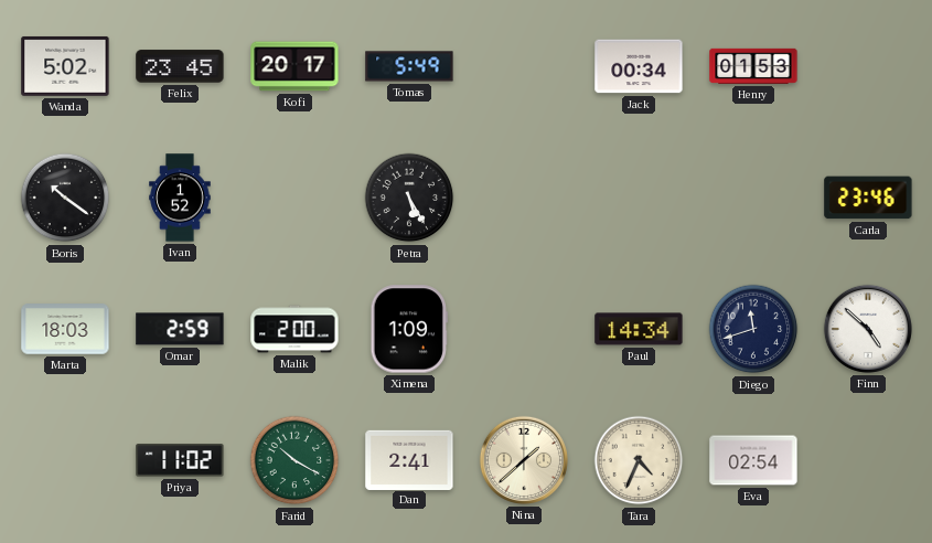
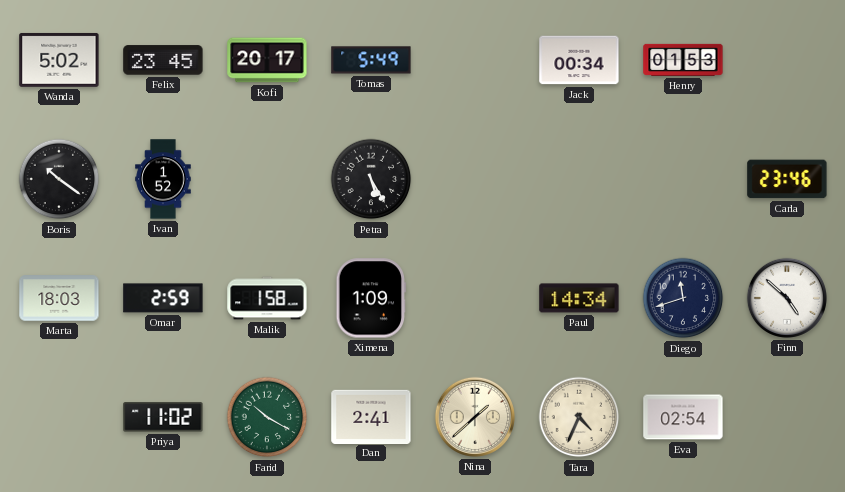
Malik: 2:00 -> 1:58
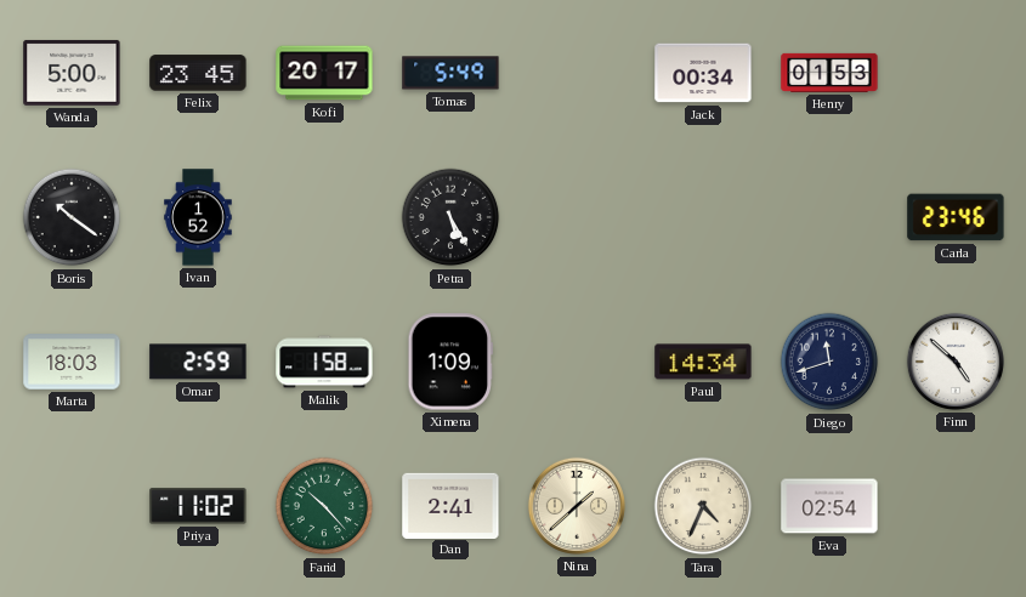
Wanda: 5:02 -> 5:00
Farid: 10:20 -> 10:23
